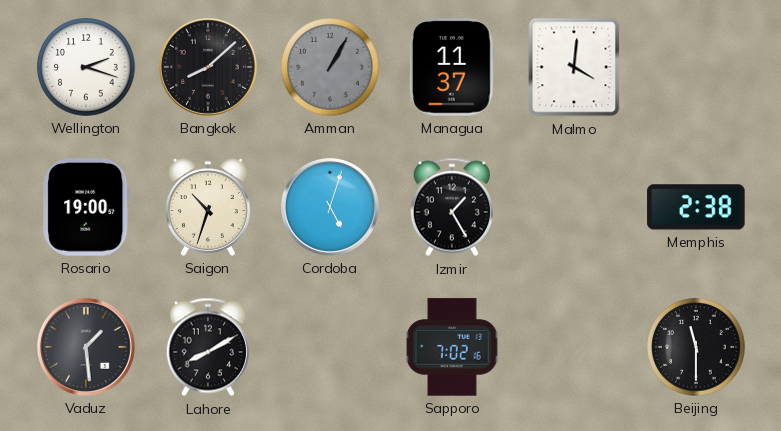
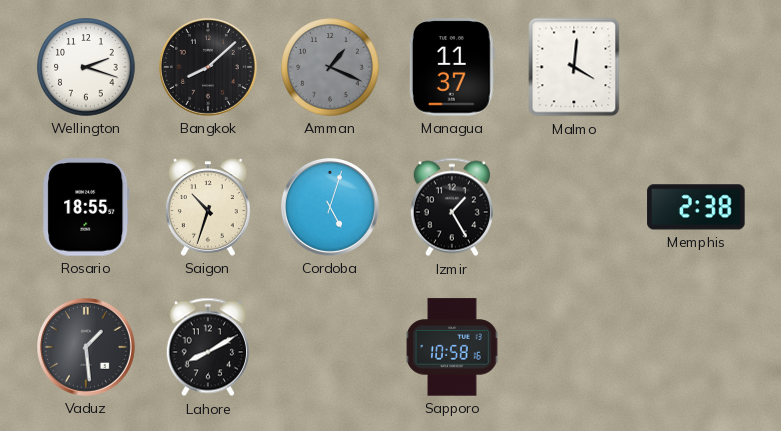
Amman: 1:05 -> 1:19
Rosario: 19:00 -> 18:55
Sapporo: 7:02 -> 10:58
Beijing: 11:30 -> none
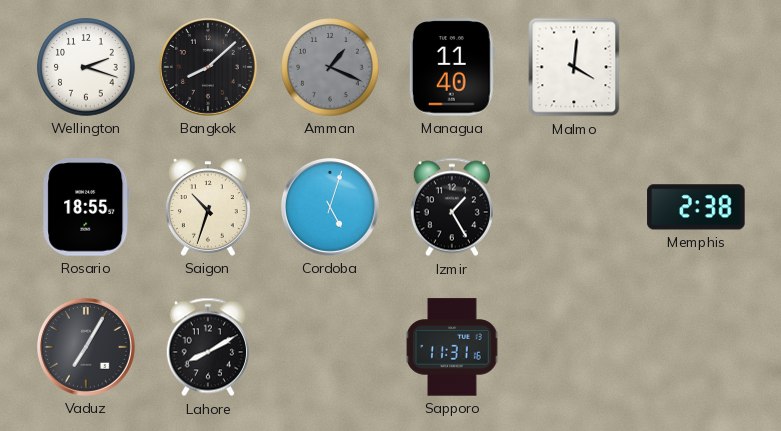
Managua: 11:37 -> 11:40
Vaduz: 1:29 -> 7:05
Sapporo: 10:58 -> 11:31
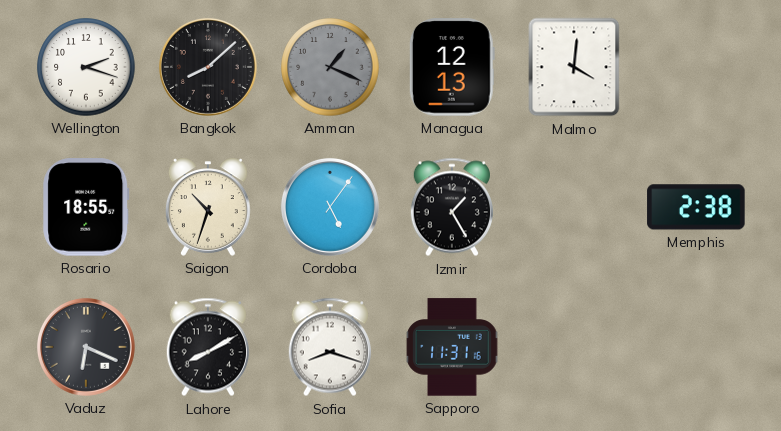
Managua: 11:40 -> 12:13
Cordoba: 5:03 -> 5:06
Vaduz: 7:05 -> 6:19
Sofia: none -> 8:18
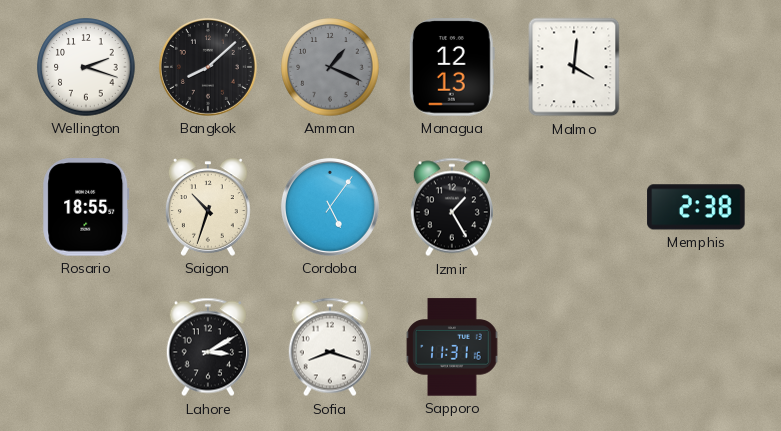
Vaduz: 6:19 -> none
Lahore: 8:10 -> 3:10
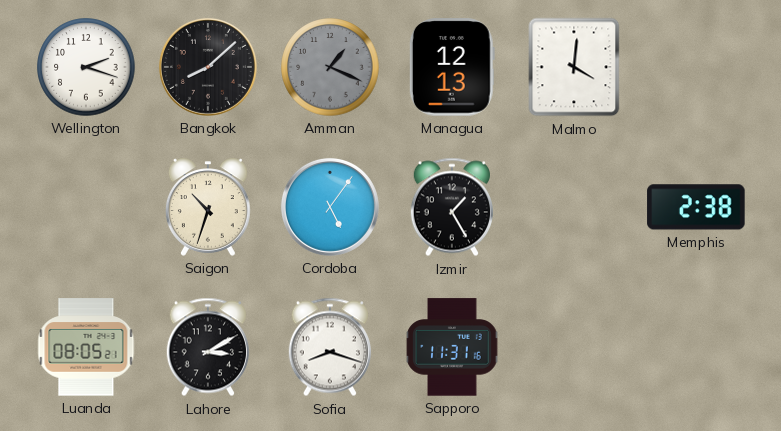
Rosario: 18:55 -> none
Luanda: none -> 08:05
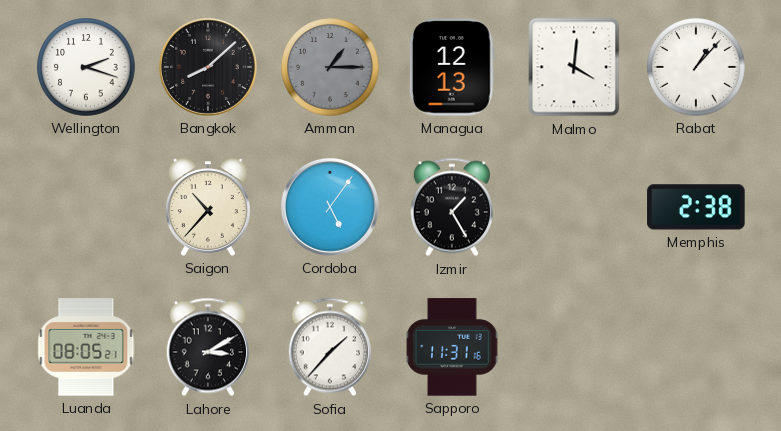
Amman: 1:19 -> 1:15
Rabat: none -> 1:07
Saigon: 10:33 -> 10:37
Sofia: 8:18 -> 1:37
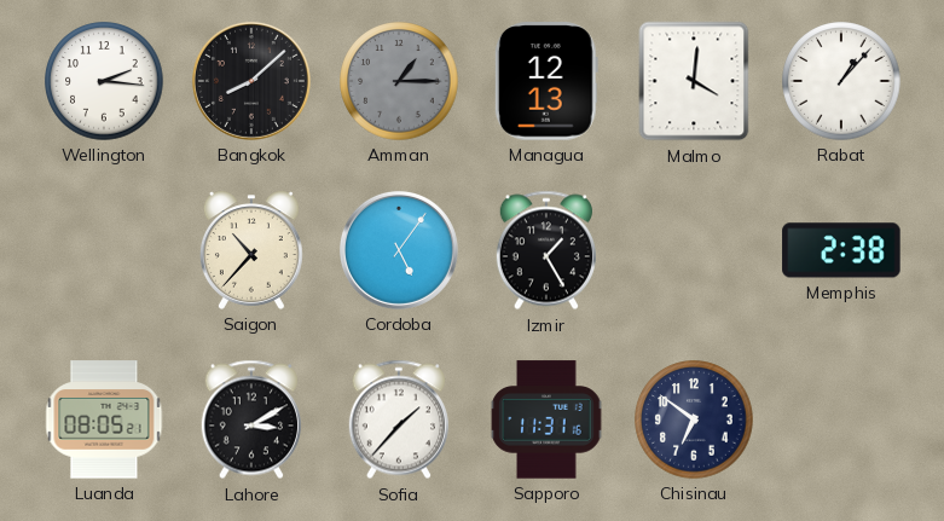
Wellington: 2:18 -> 2:16
Chisinau: none -> 6:51
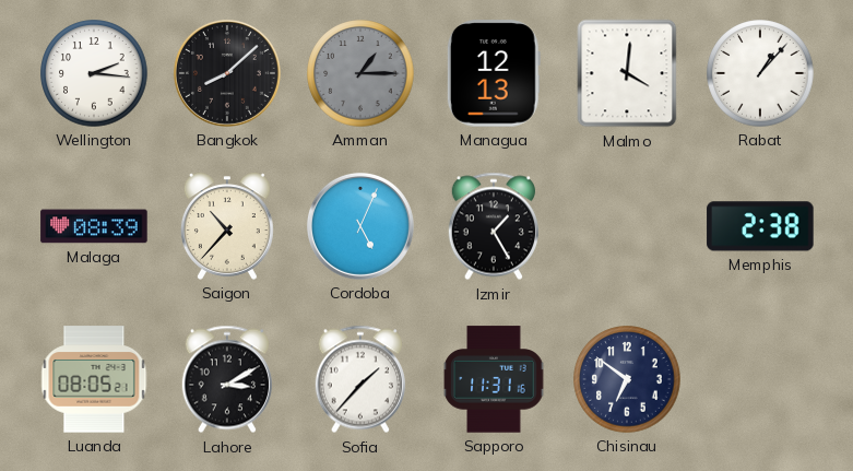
Malaga: none -> 08:39
Cordoba: 5:06 -> 5:04
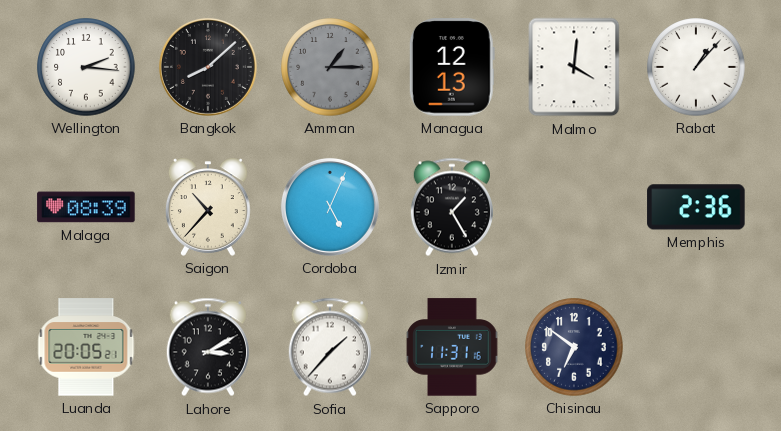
Memphis: 2:38 -> 2:36
Luanda: 08:05 -> 20:05
